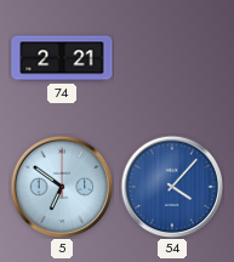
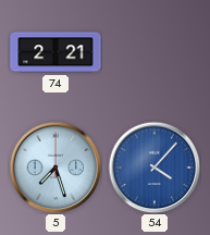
5: 6:51 -> 7:27
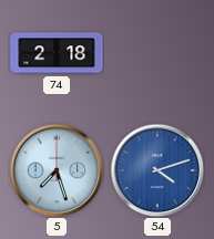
74: 2:21 -> 2:18
54: 4:07 -> 4:12
